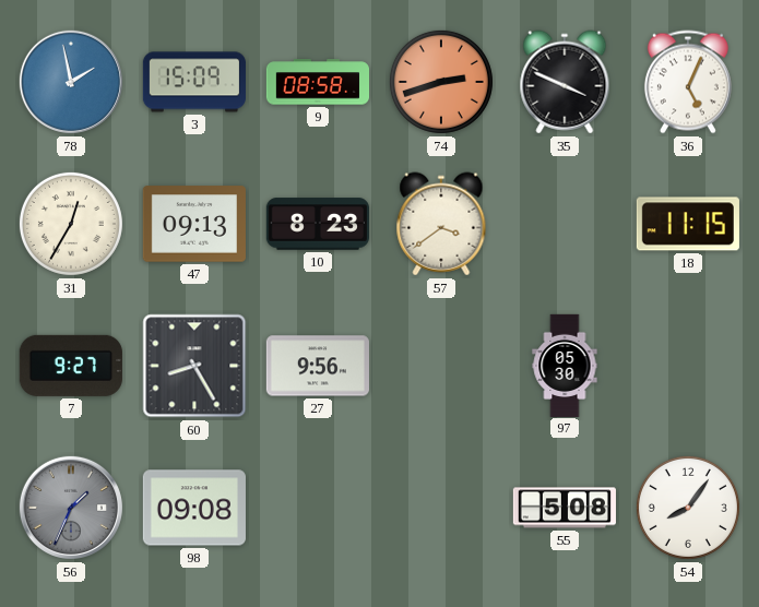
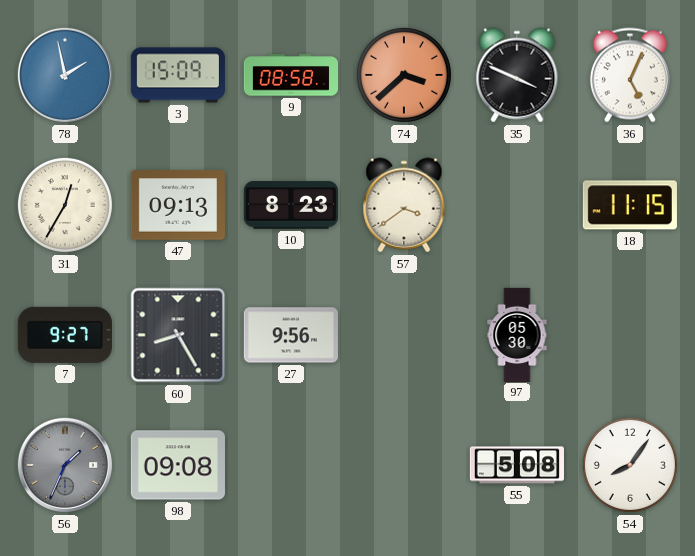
74: 2:42 -> 3:38
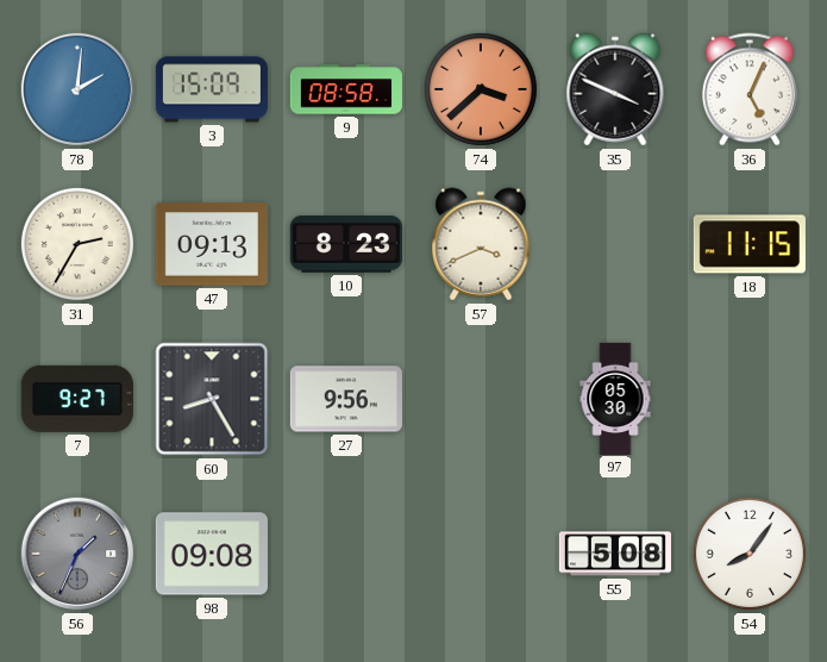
78: 1:58 -> 2:01
31: 12:35 -> 2:35
57: 3:39 -> 3:41
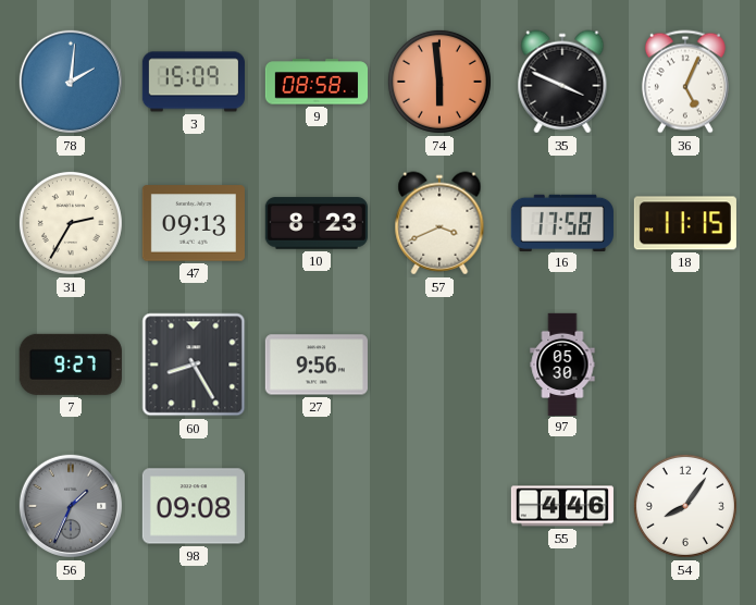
74: 3:38 -> 5:59
16: none -> 17:58
55: 5:08 -> 4:46
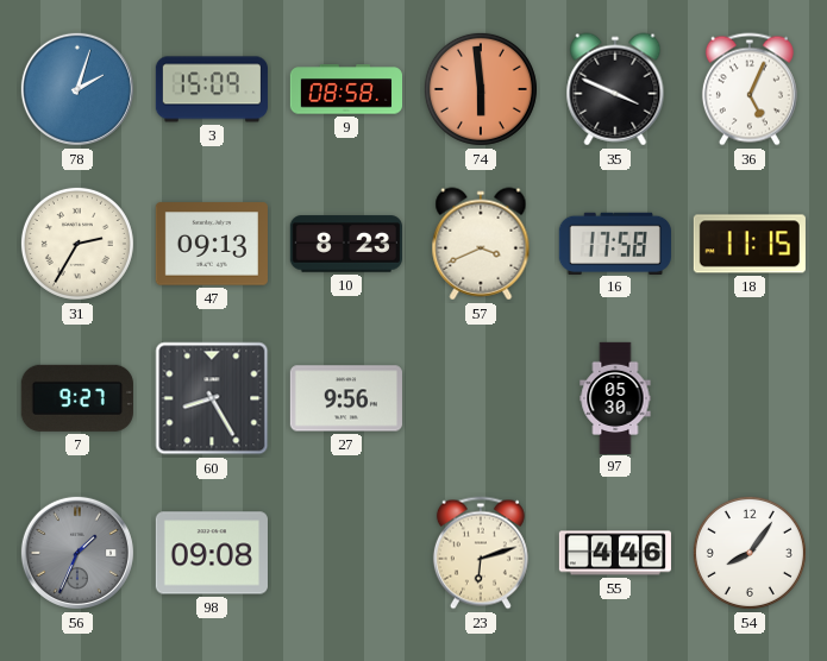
78: 2:01 -> 2:03
23: none -> 6:12
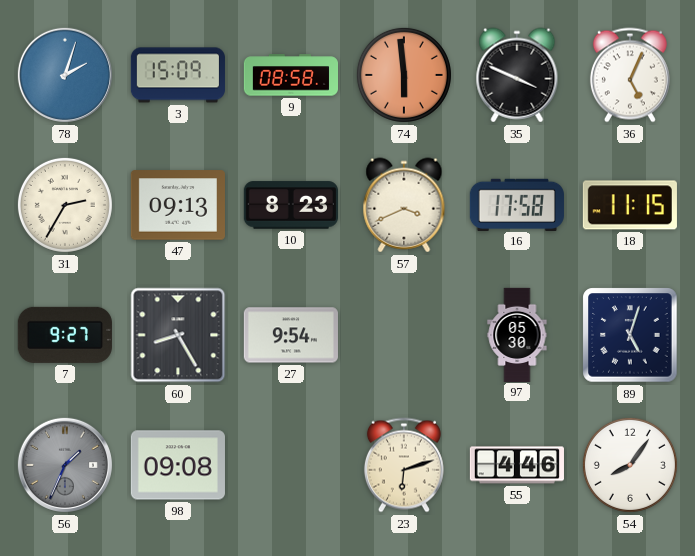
27: 9:56 -> 9:54
89: none -> 5:03
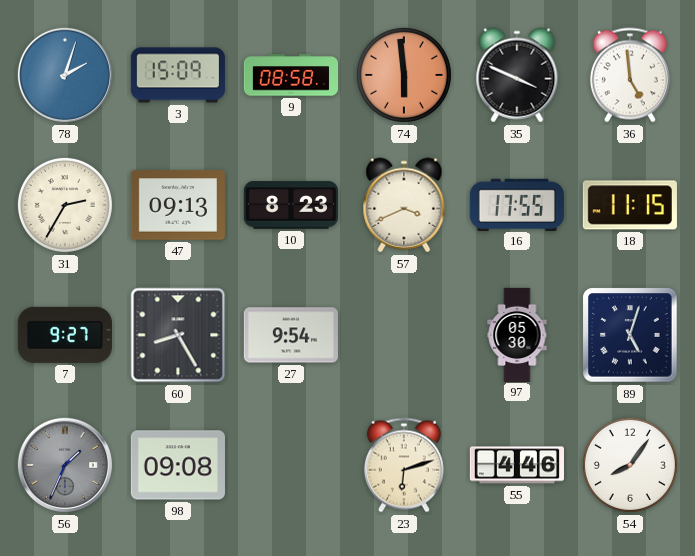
36: 5:04 -> 4:59
16: 17:58 -> 17:55
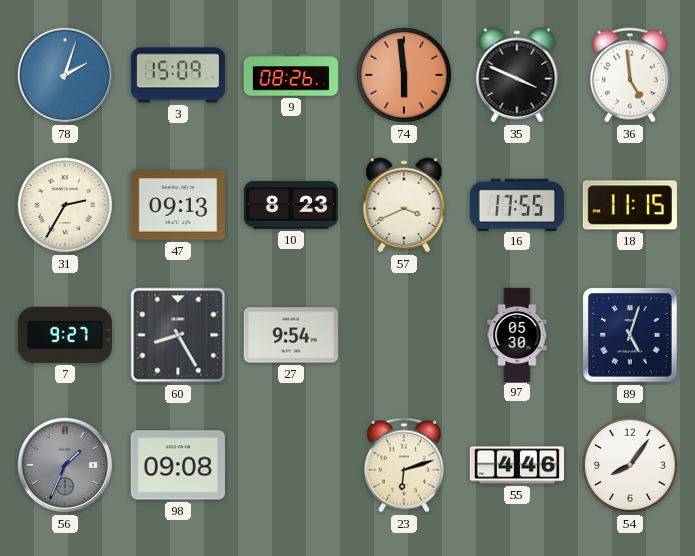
9: 08:58 -> 08:26
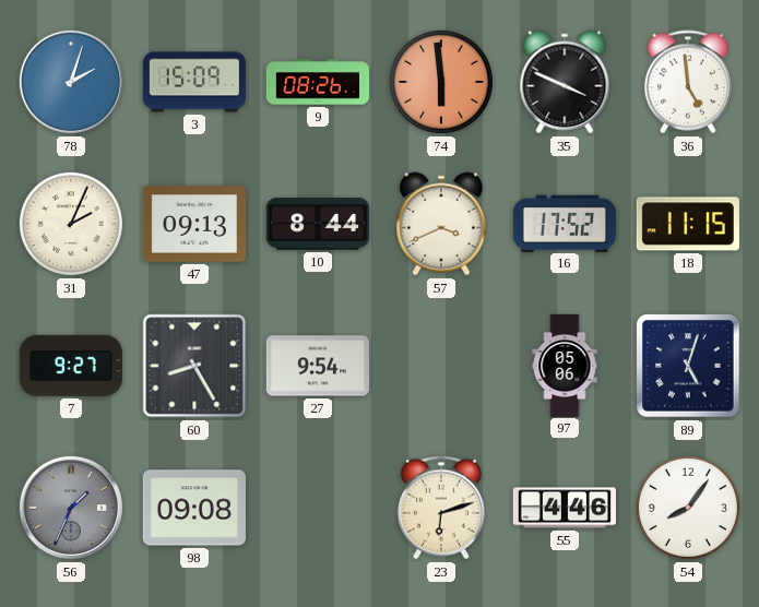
31: 2:35 -> 2:04
10: 8:23 -> 8:44
16: 17:55 -> 17:52
97: 05:30 -> 05:06
